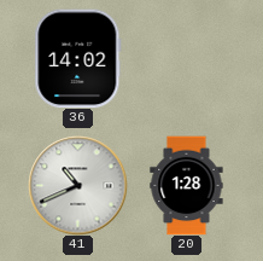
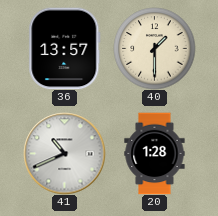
36: 14:02 -> 13:57
40: none -> 1:30
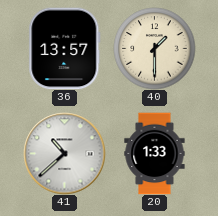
41: 10:41 -> 10:38
20: 1:28 -> 1:33
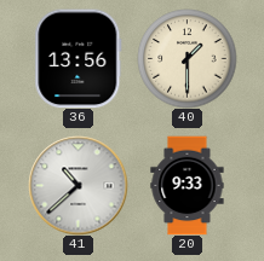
36: 13:57 -> 13:56
20: 1:33 -> 9:33
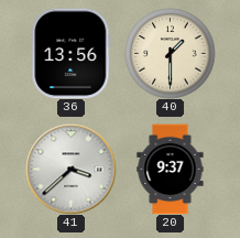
41: 10:38 -> 3:38
20: 9:33 -> 9:37
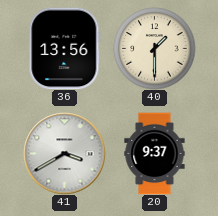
41: 3:38 -> 3:40
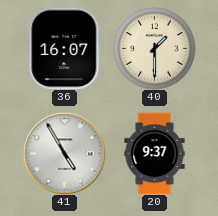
36: 13:56 -> 16:07
41: 3:40 -> 4:55
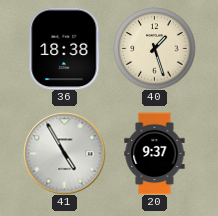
36: 16:07 -> 18:38
40: 1:30 -> 1:27
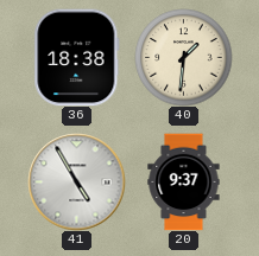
40: 1:27 -> 1:31
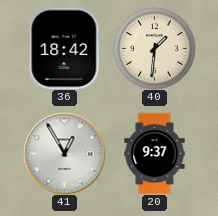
36: 18:38 -> 18:42
41: 4:55 -> 12:55
